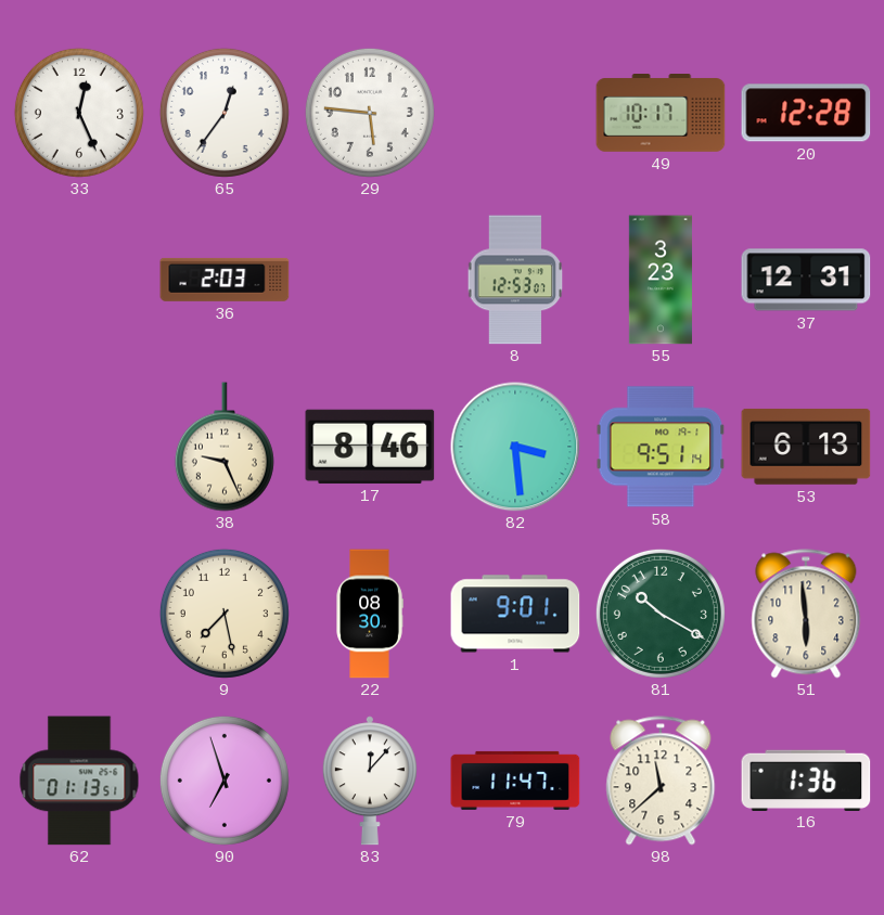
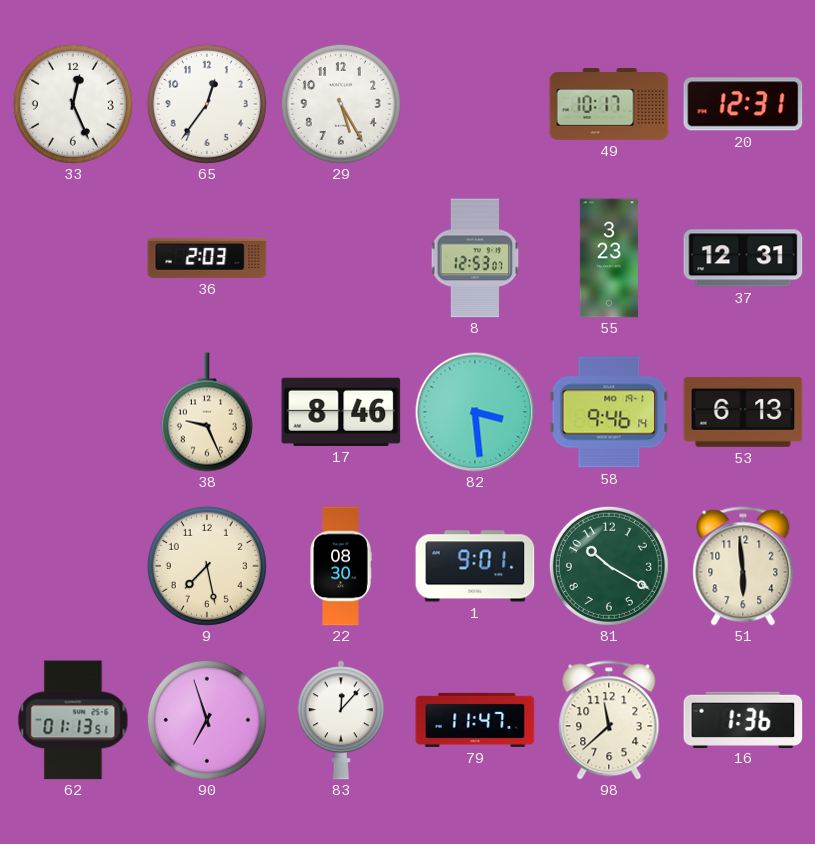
29: 5:46 -> 5:25
20: 12:28 -> 12:31
58: 9:51 -> 9:46
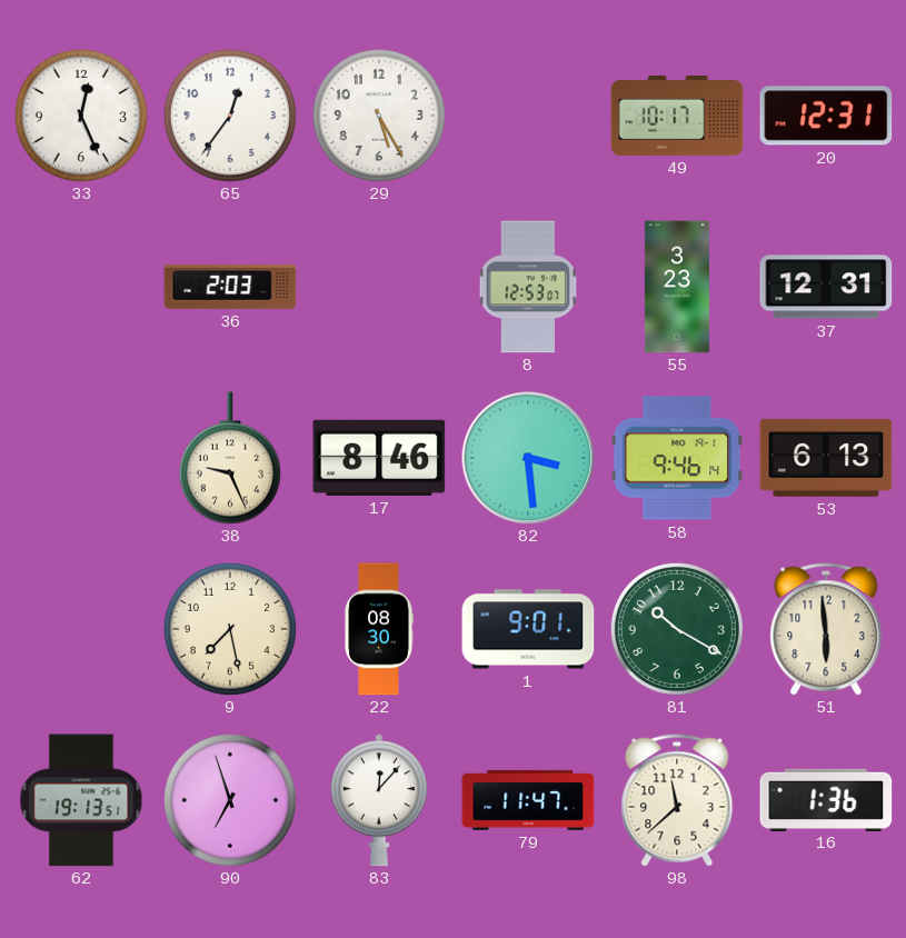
62: 01:13 -> 19:13
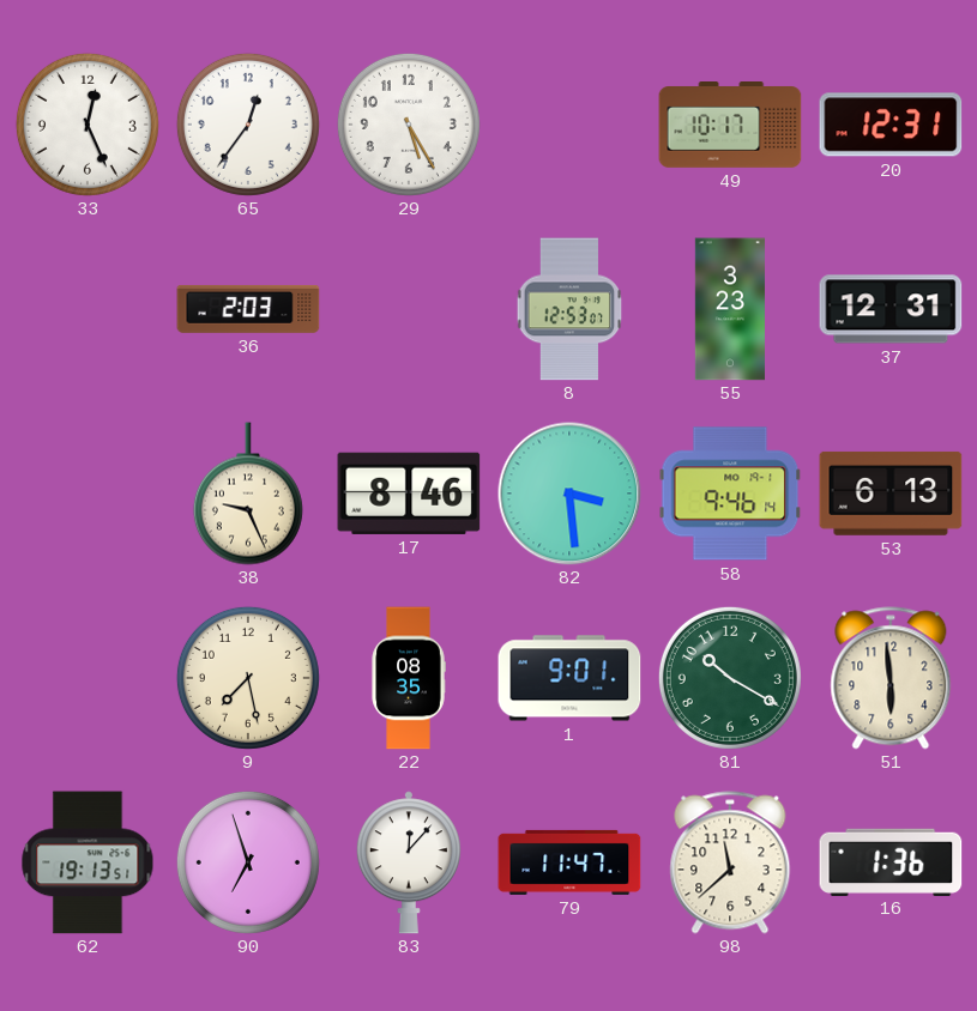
22: 08:30 -> 08:35
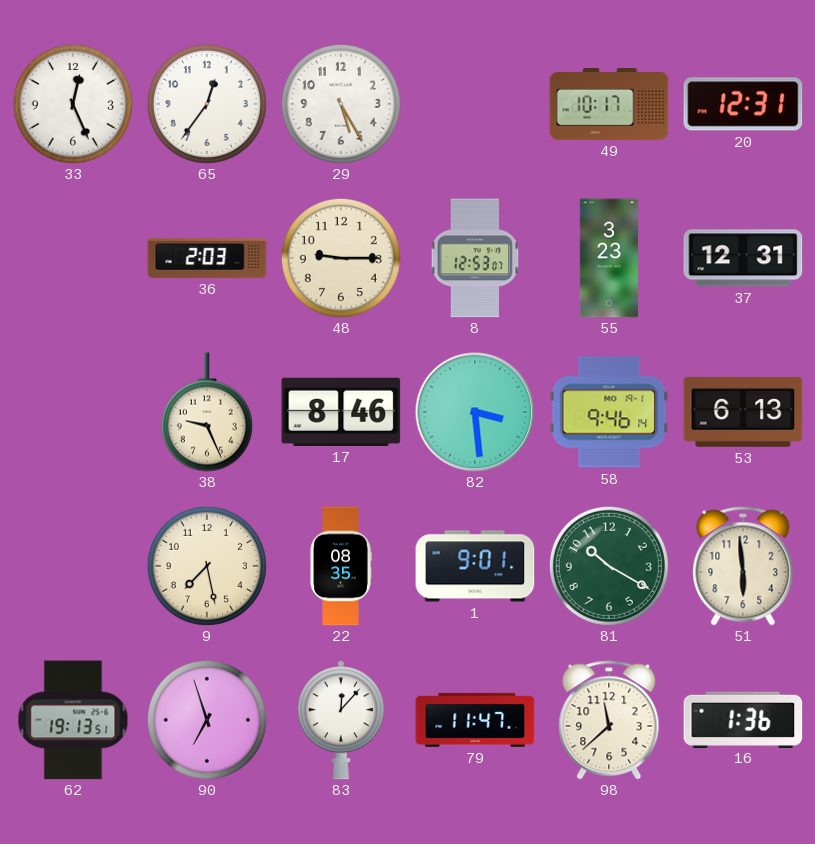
48: none -> 9:15
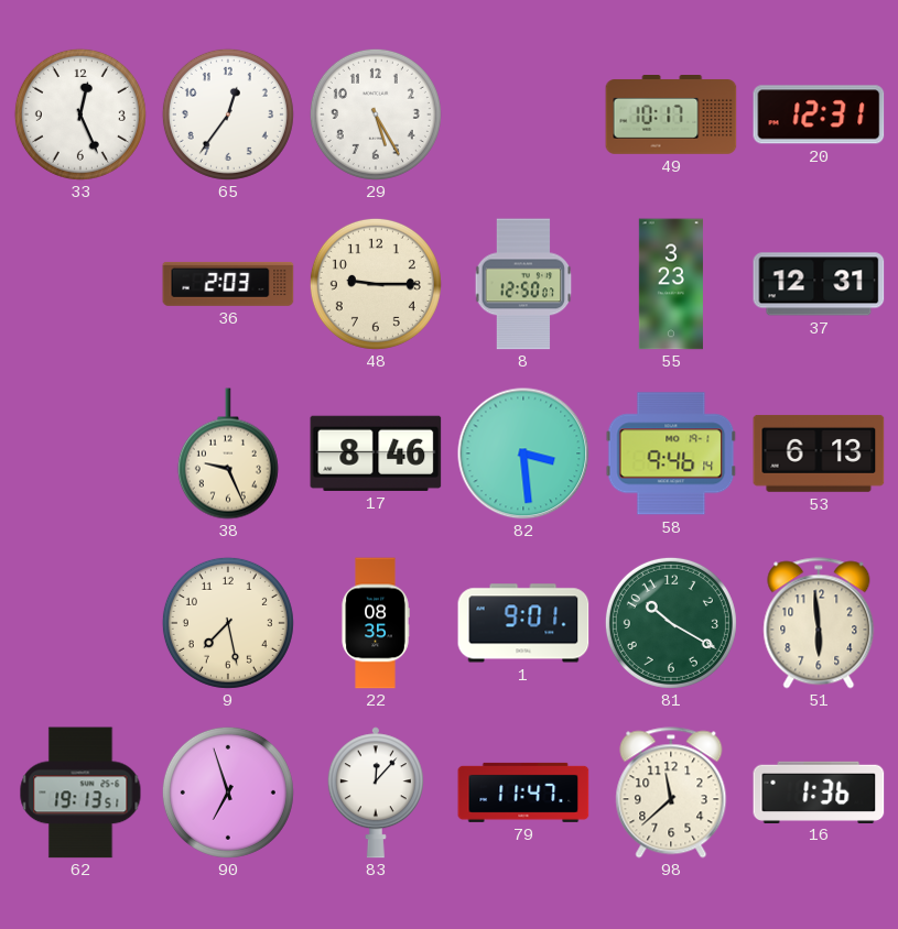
8: 12:53 -> 12:50
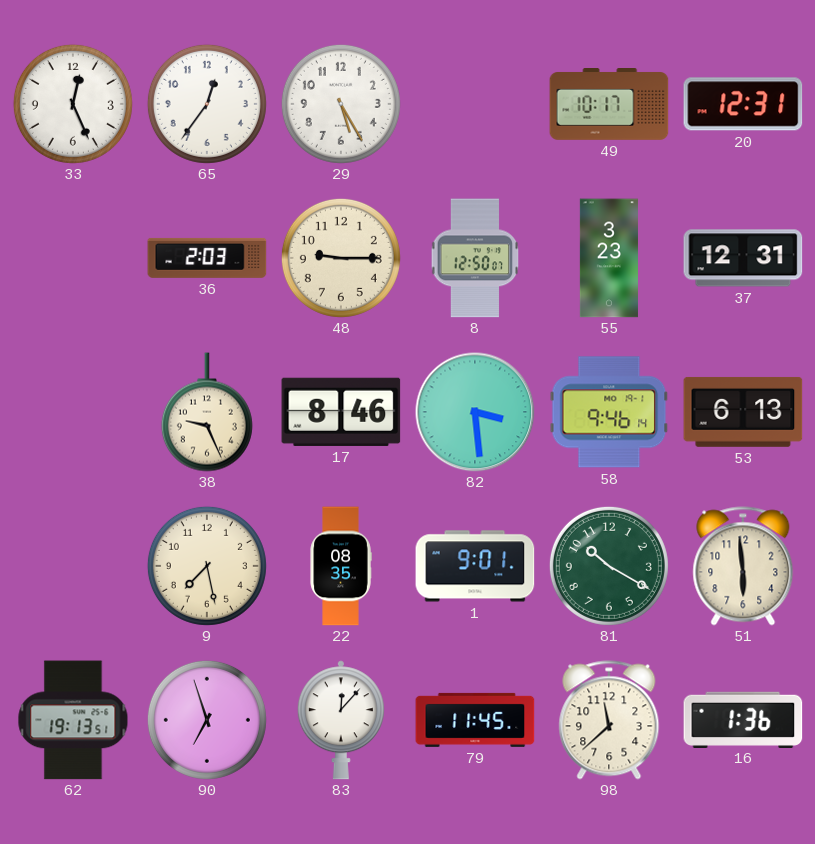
79: 11:47 -> 11:45
